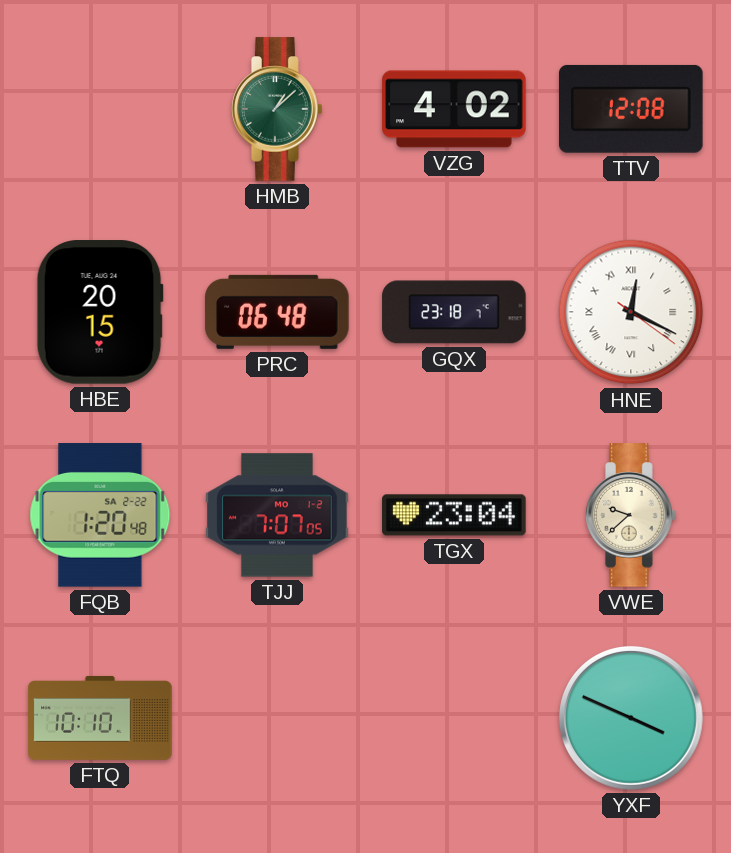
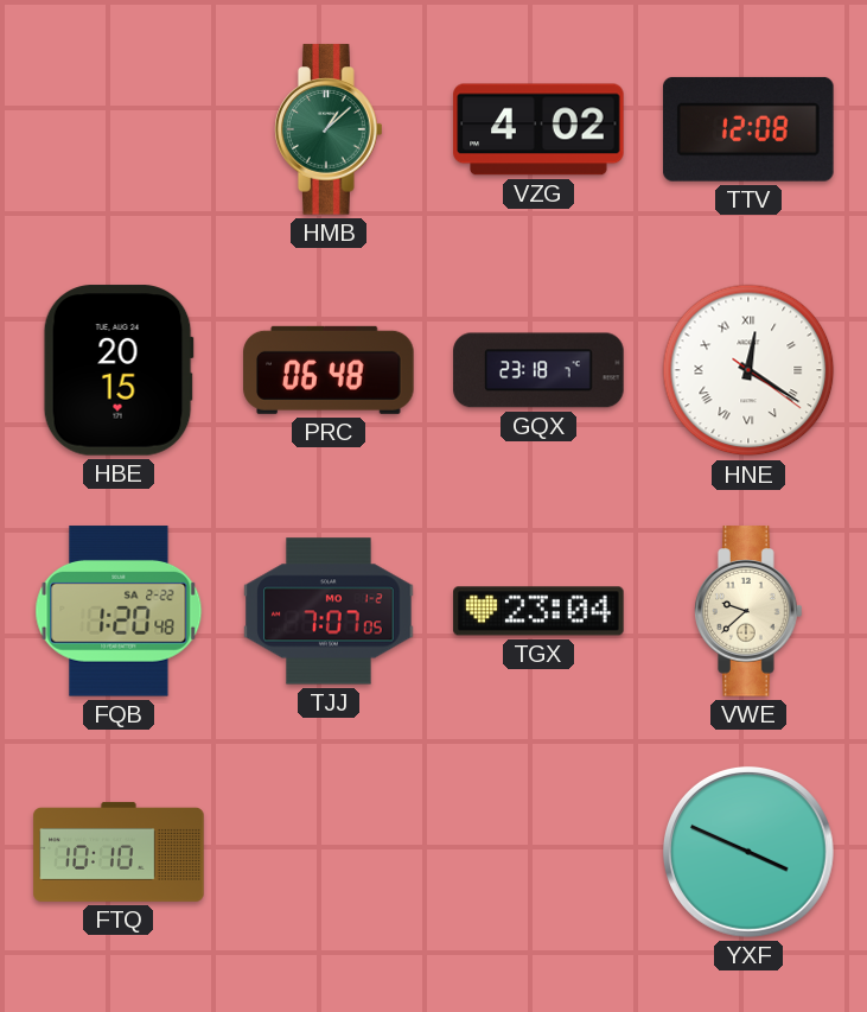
HNE: 12:19 -> 12:20
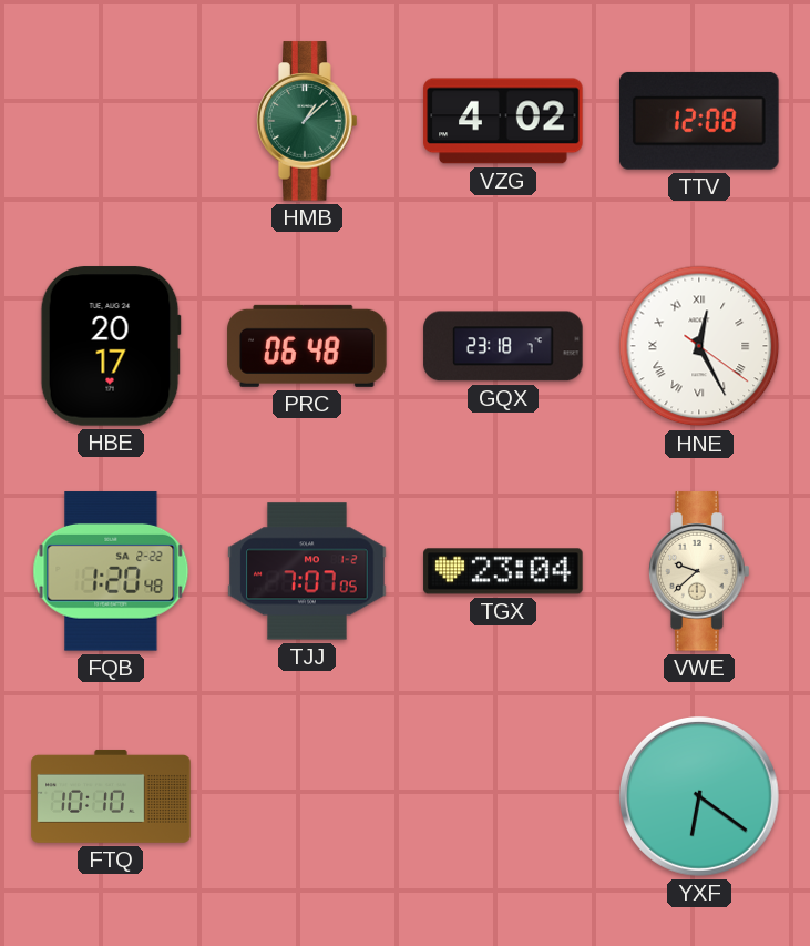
HBE: 20:15 -> 20:17
HNE: 12:20 -> 12:25
YXF: 3:49 -> 6:21
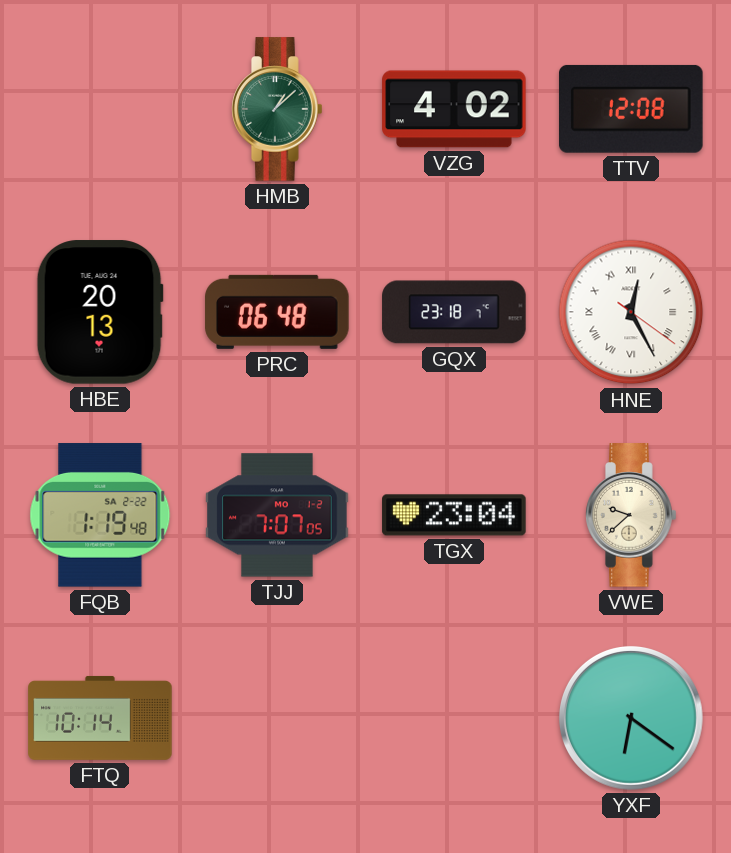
HBE: 20:17 -> 20:13
FQB: 1:20 -> 1:19
FTQ: 10:10 -> 10:14
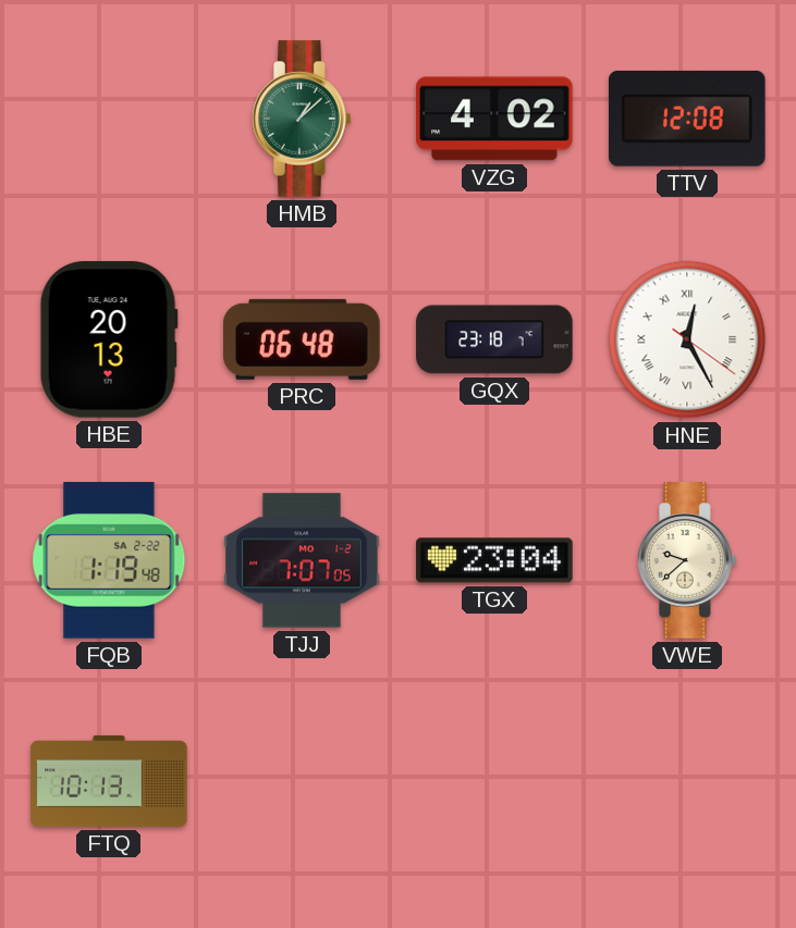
FTQ: 10:14 -> 10:13
YXF: 6:21 -> none
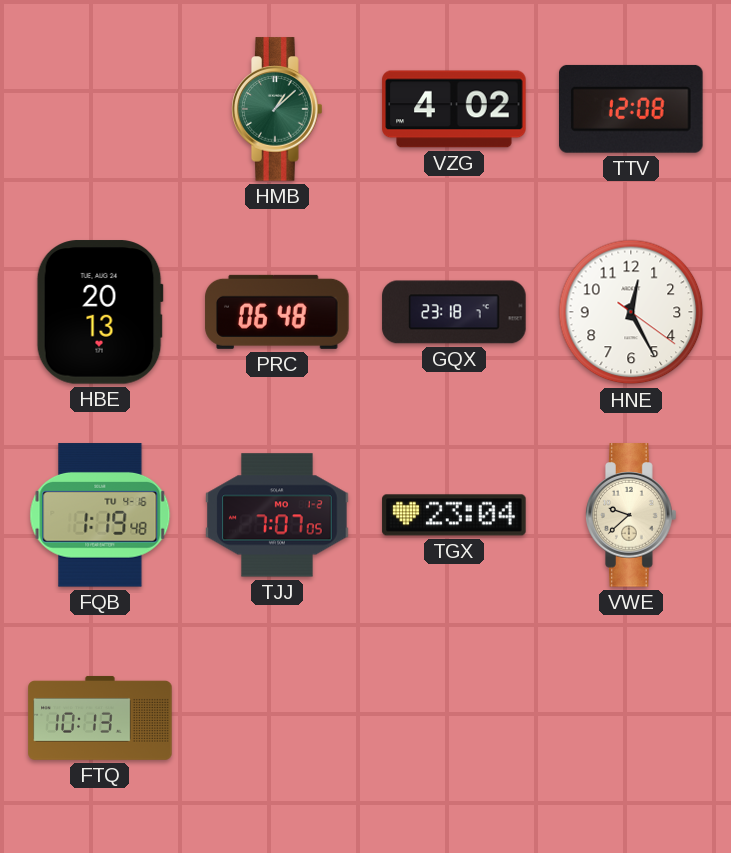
HNE numerals: Roman -> Arabic
FQB date: SA 2-22 -> TU 4-16
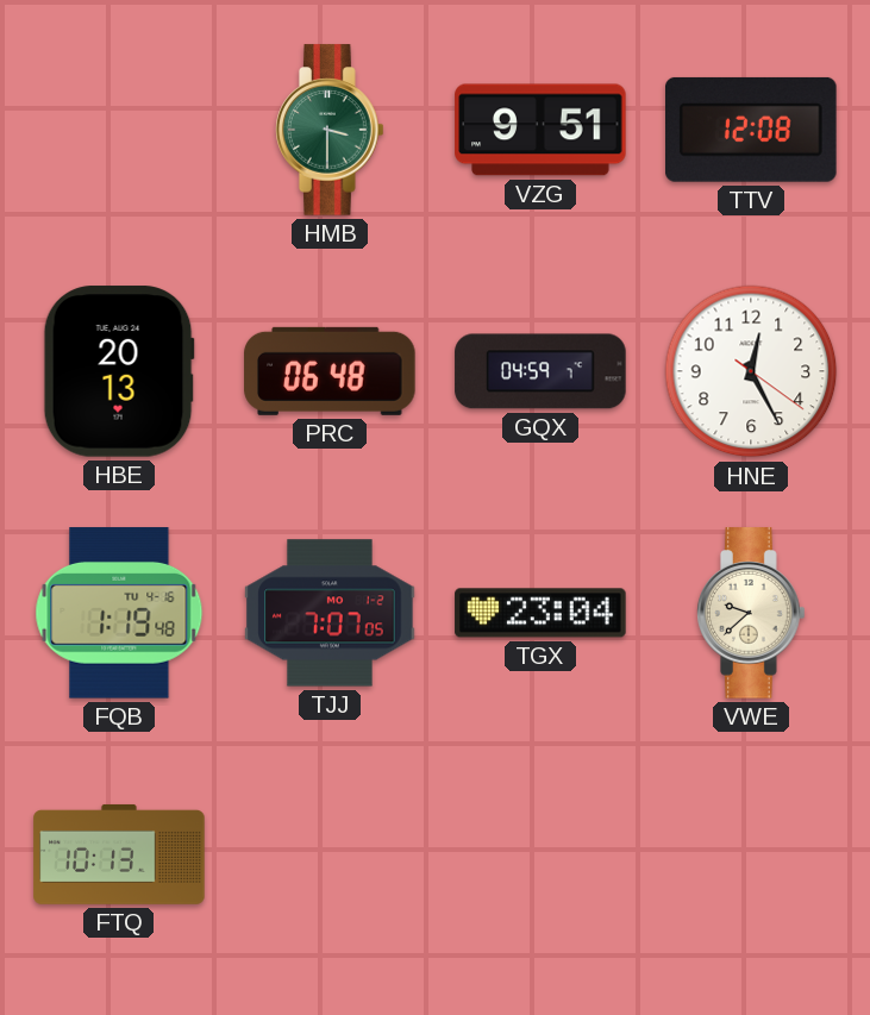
HMB: 1:08 -> 3:30
VZG: 4:02 -> 9:51
GQX: 23:18 -> 04:59
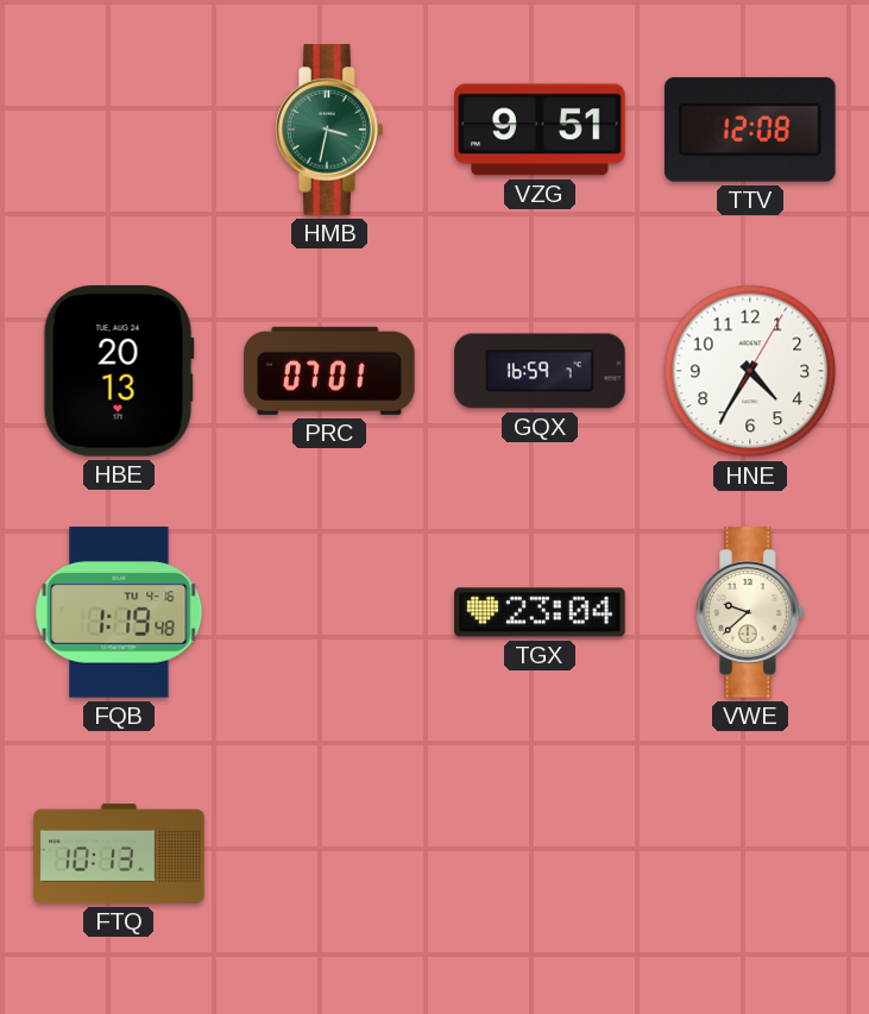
HMB: 3:30 -> 3:32
PRC: 06:48 -> 07:01
GQX: 04:59 -> 16:59
HNE: 12:25 -> 4:35
TJJ: 7:07 -> none
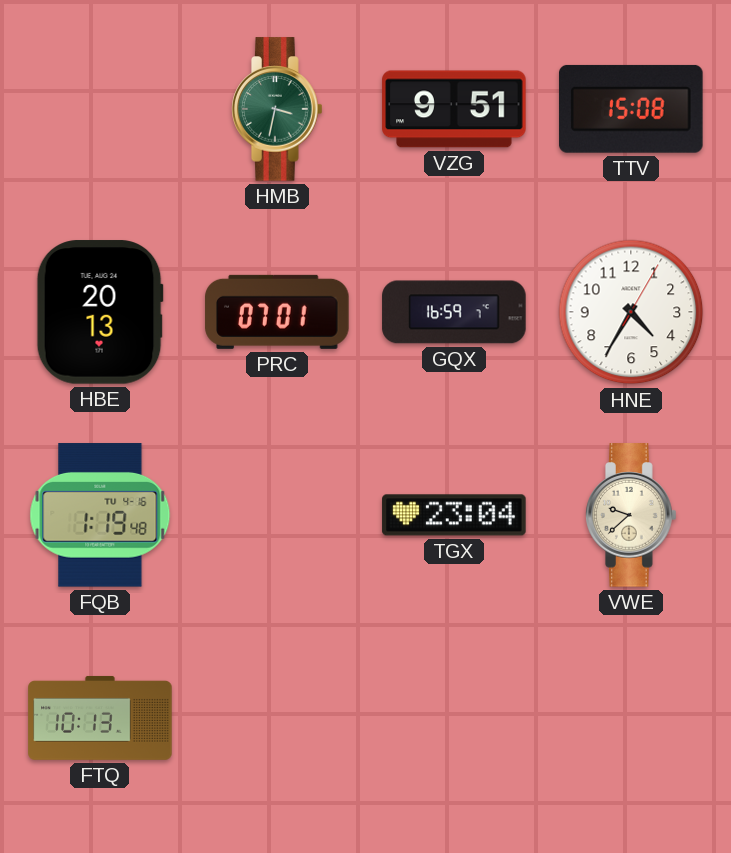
TTV: 12:08 -> 15:08
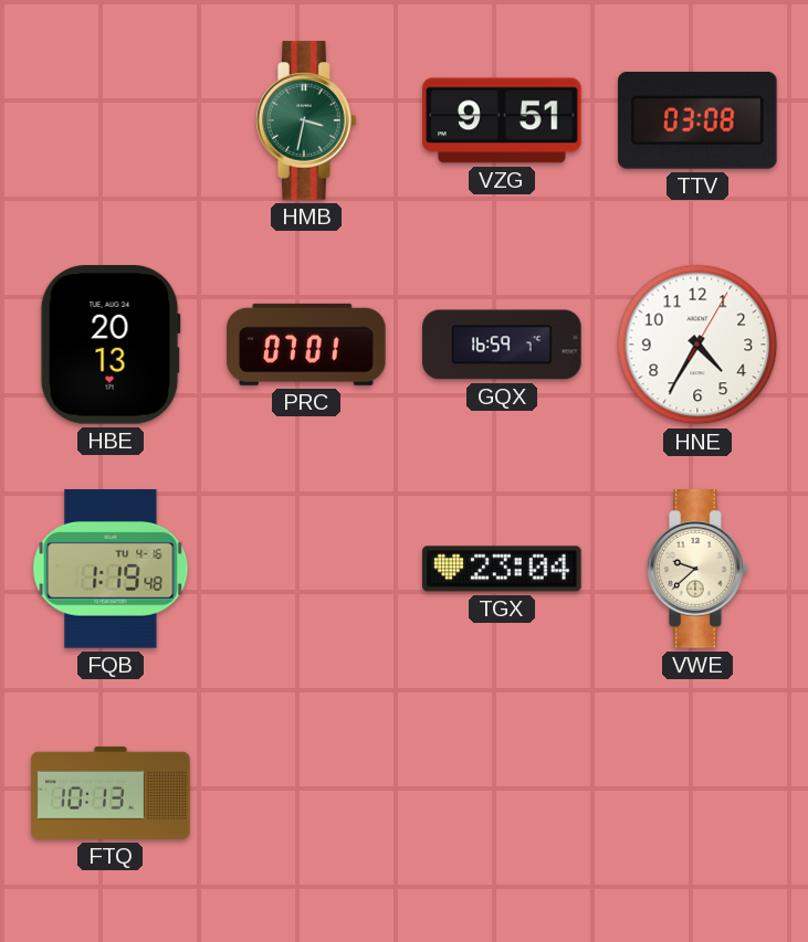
TTV: 15:08 -> 03:08
